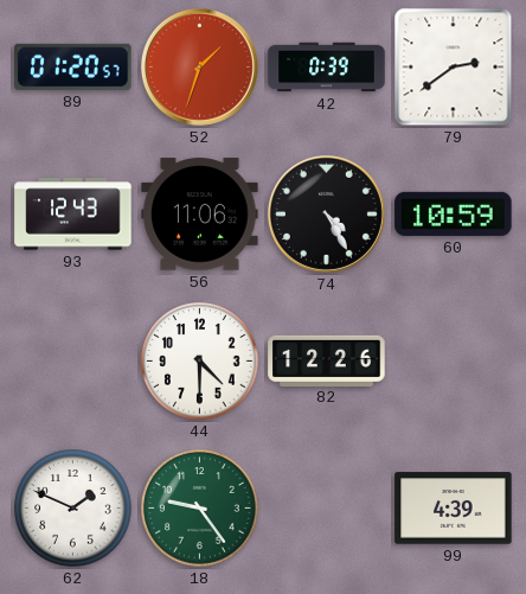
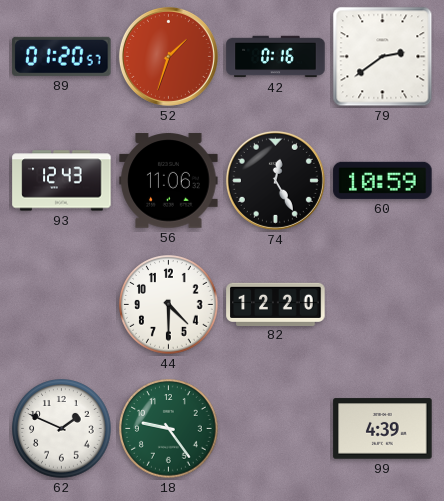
42: 0:39 -> 0:16
74: 4:25 -> 12:25
82: 12:26 -> 12:20
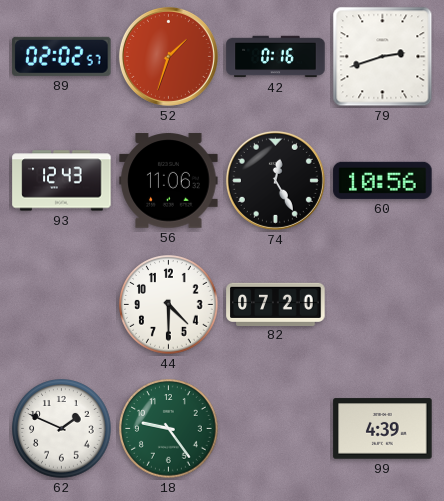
89: 01:20 -> 02:02
79: 2:39 -> 2:42
60: 10:59 -> 10:56
82: 12:20 -> 07:20
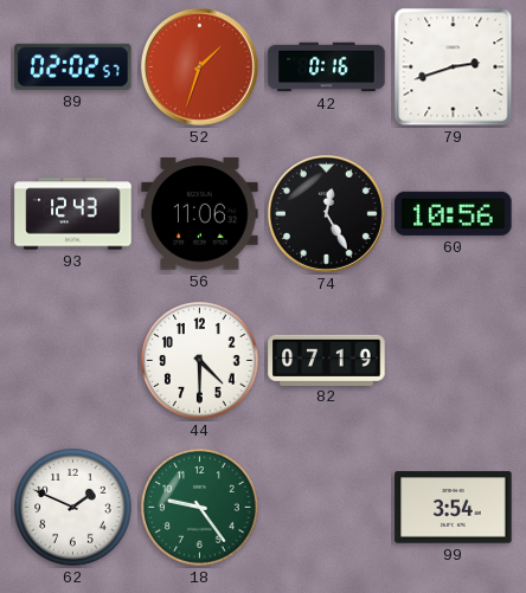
82: 07:20 -> 07:19
99: 4:39 -> 3:54
